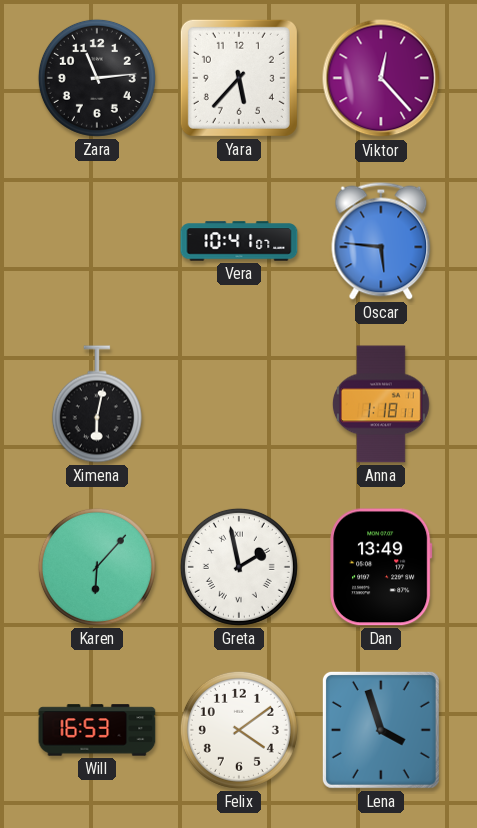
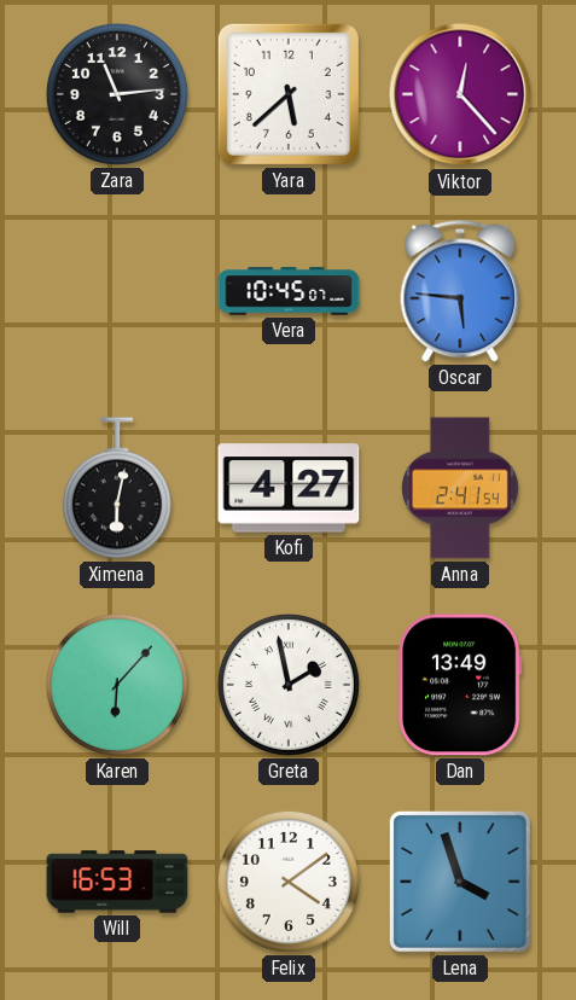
Yara: 5:37 -> 5:38
Vera: 10:41 -> 10:45
Kofi: none -> 4:27
Anna: 1:18 -> 2:41
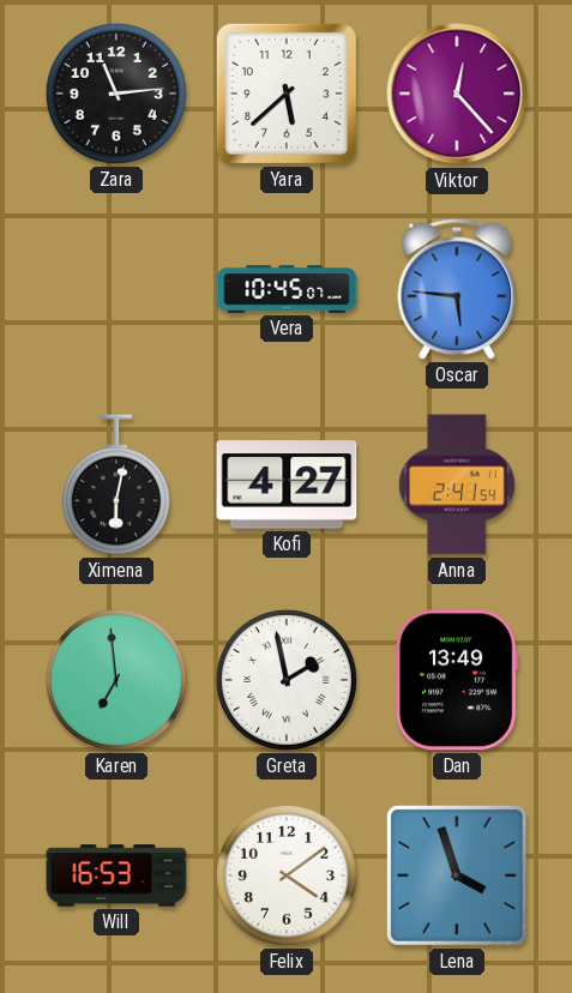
Karen: 6:07 -> 6:59
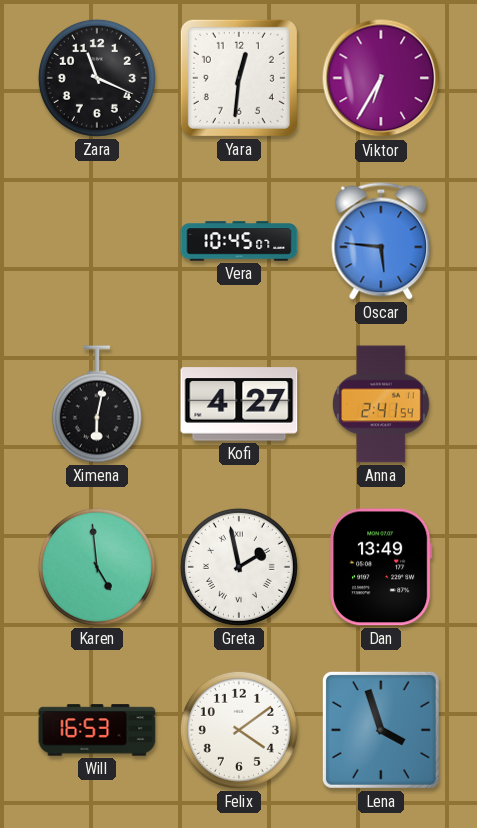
Zara: 11:14 -> 11:19
Yara: 5:38 -> 12:31
Viktor: 12:23 -> 6:35
Karen: 6:59 -> 4:59
